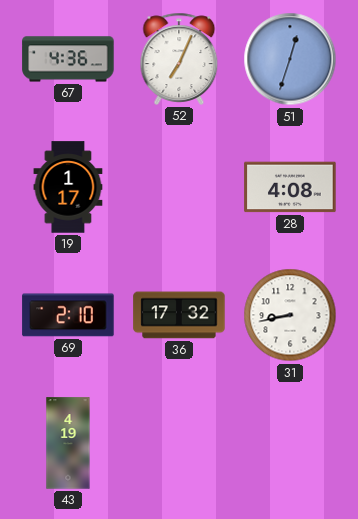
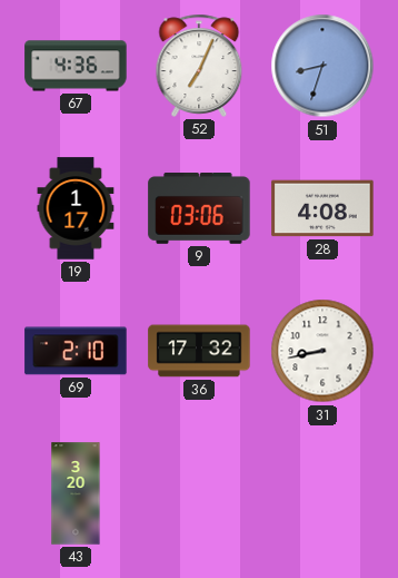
51: 12:33 -> 8:33
9: none -> 03:06
43: 4:19 -> 3:20
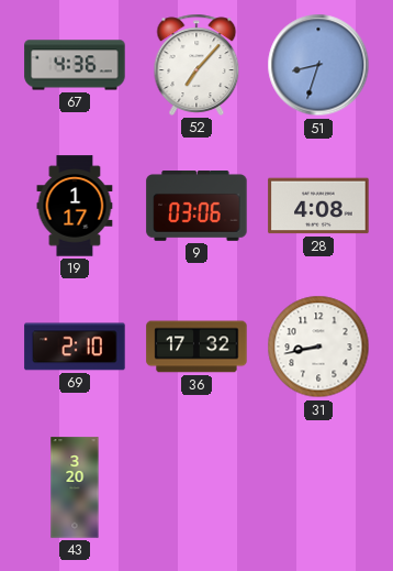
52: 7:04 -> 7:07
